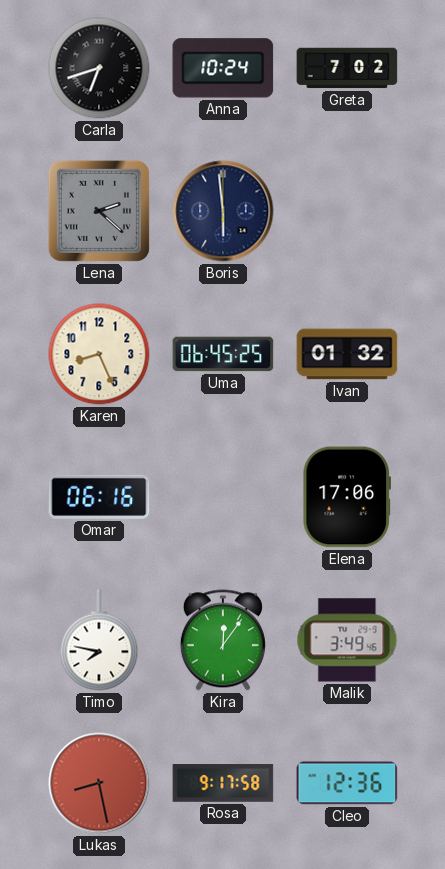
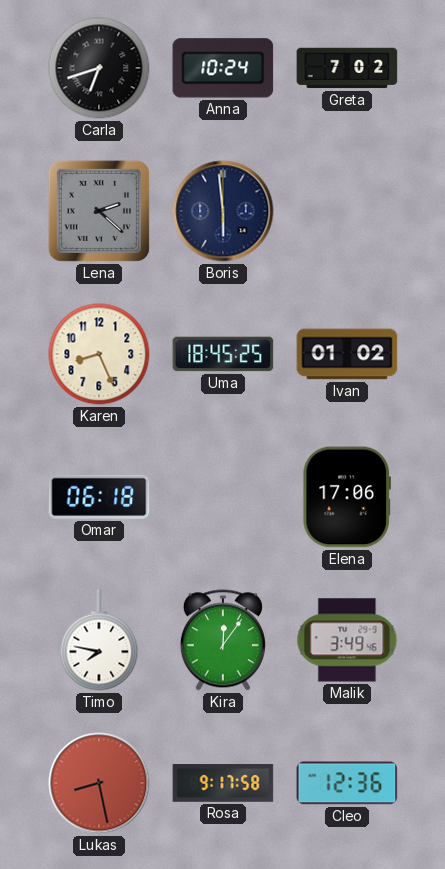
Uma: 06:45 -> 18:45
Ivan: 01:32 -> 01:02
Omar: 06:16 -> 06:18
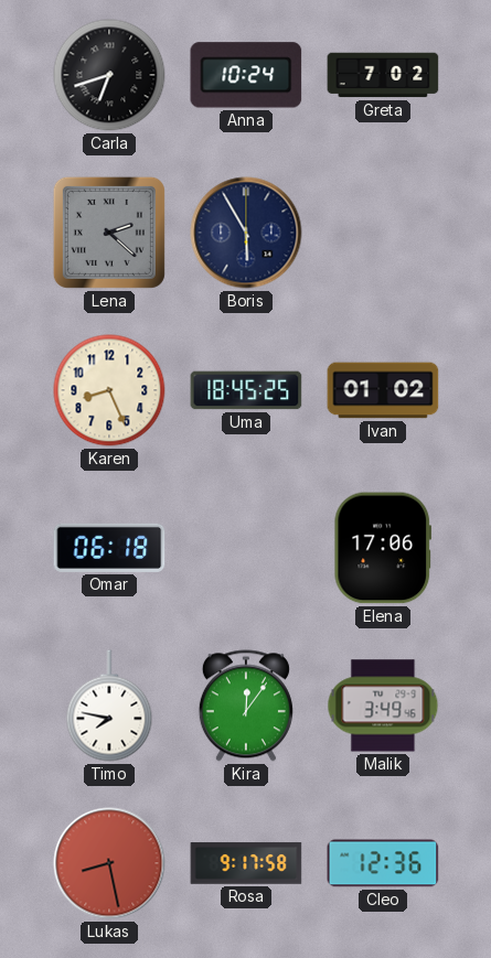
Boris: 5:59 -> 5:55
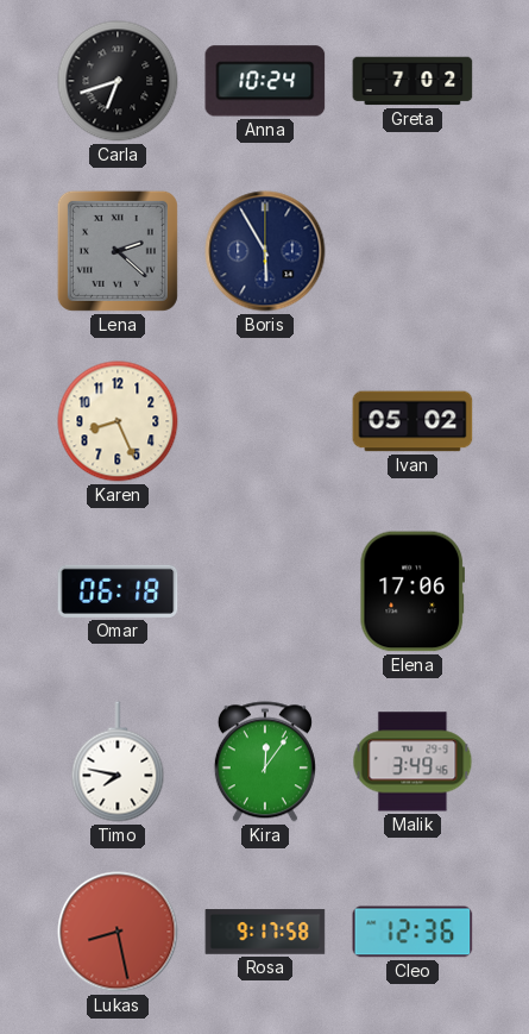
Uma: 18:45 -> none
Ivan: 01:02 -> 05:02
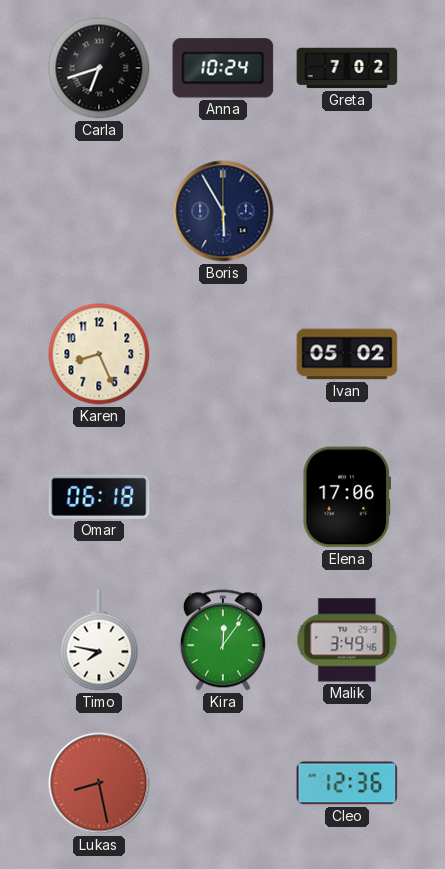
Lena: 2:22 -> none
Rosa: 9:17 -> none
